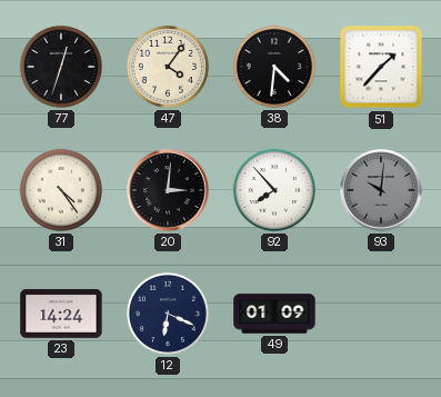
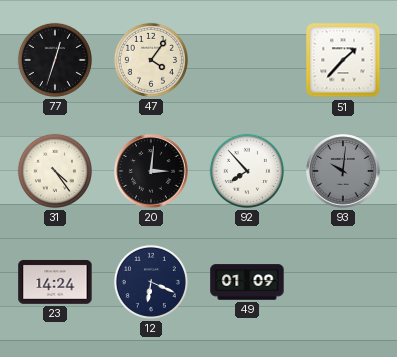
38: 4:31 -> none
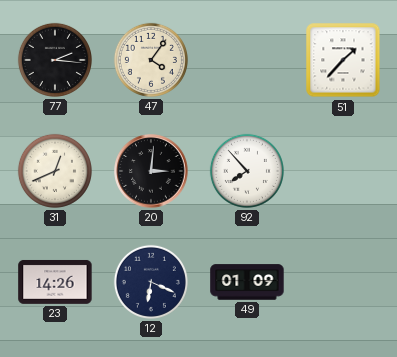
77: 12:33 -> 2:16
31: 4:24 -> 12:41
93: 10:01 -> none
23: 14:24 -> 14:26
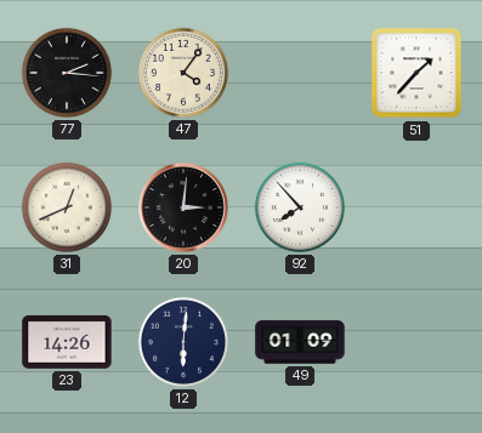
12: 6:19 -> 6:01
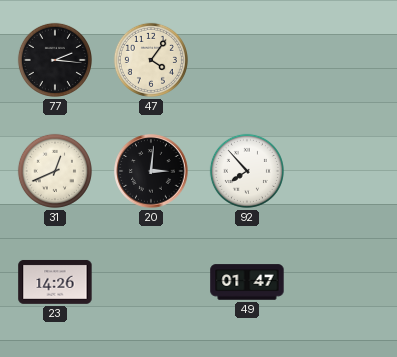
51: 1:37 -> none
12: 6:01 -> none
49: 01:09 -> 01:47
